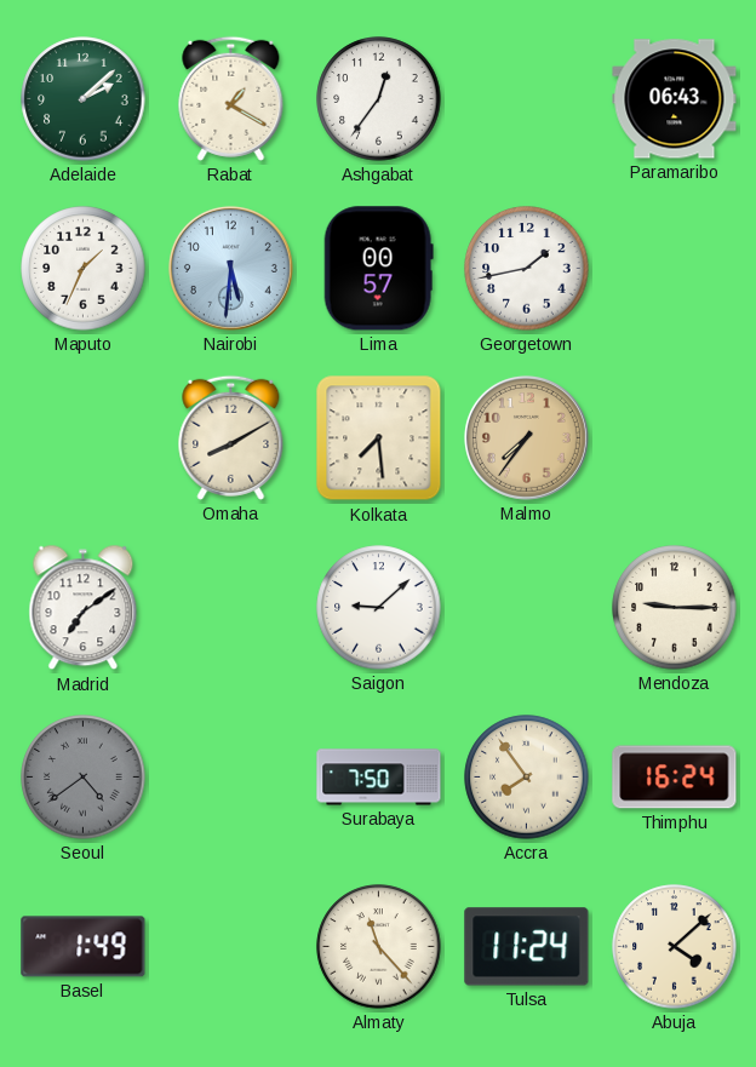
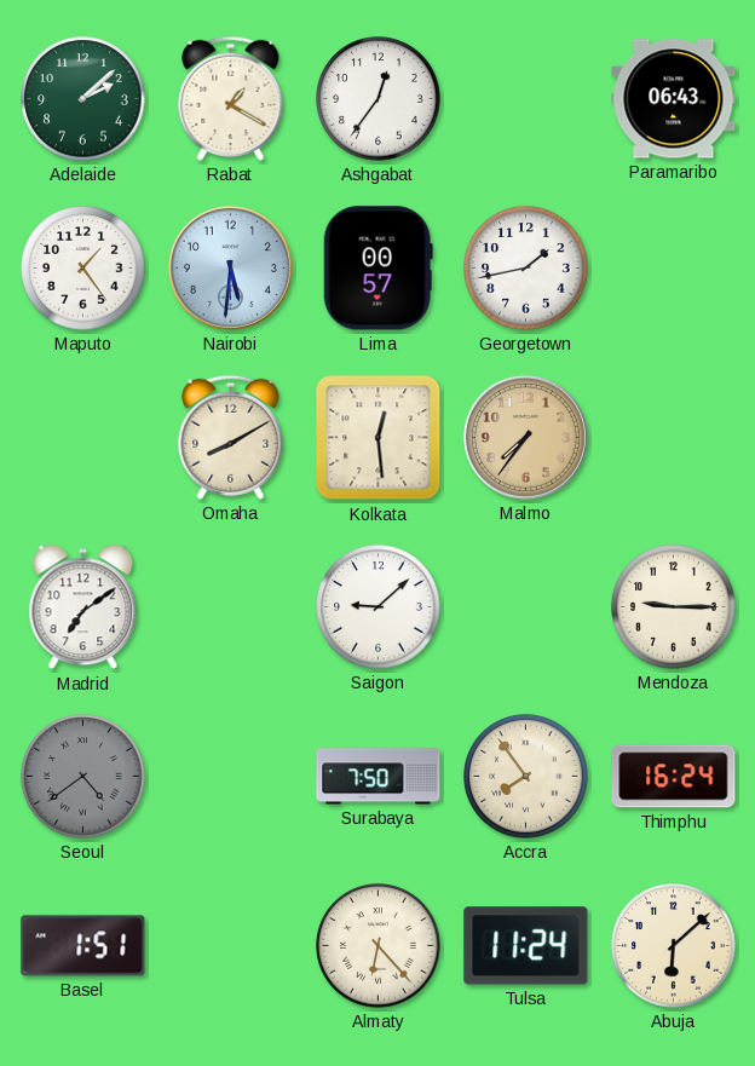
Maputo: 1:34 -> 1:24
Kolkata: 7:29 -> 12:29
Basel: 1:49 -> 1:51
Almaty: 11:23 -> 6:23
Abuja: 4:08 -> 6:08
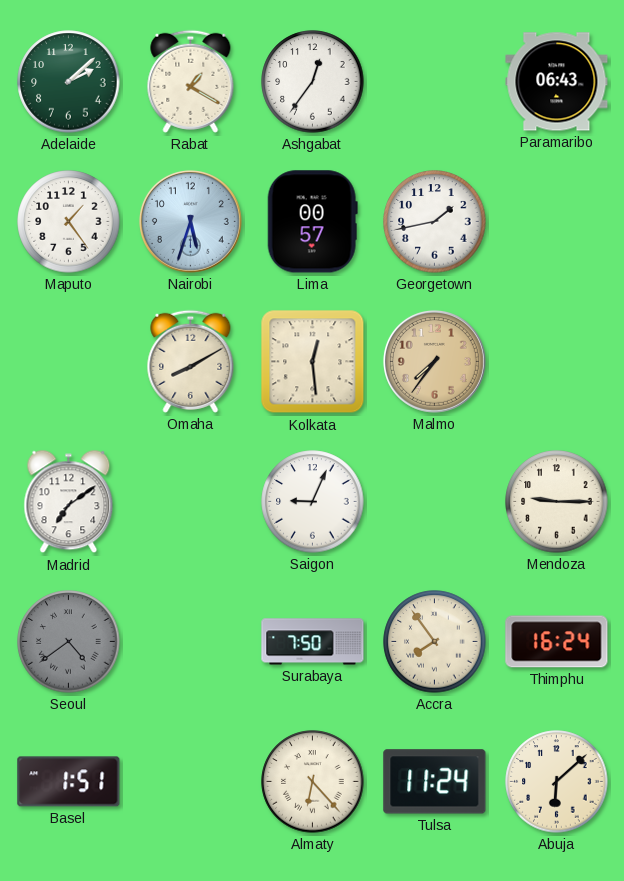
Nairobi: 5:31 -> 5:33
Saigon: 9:08 -> 9:04
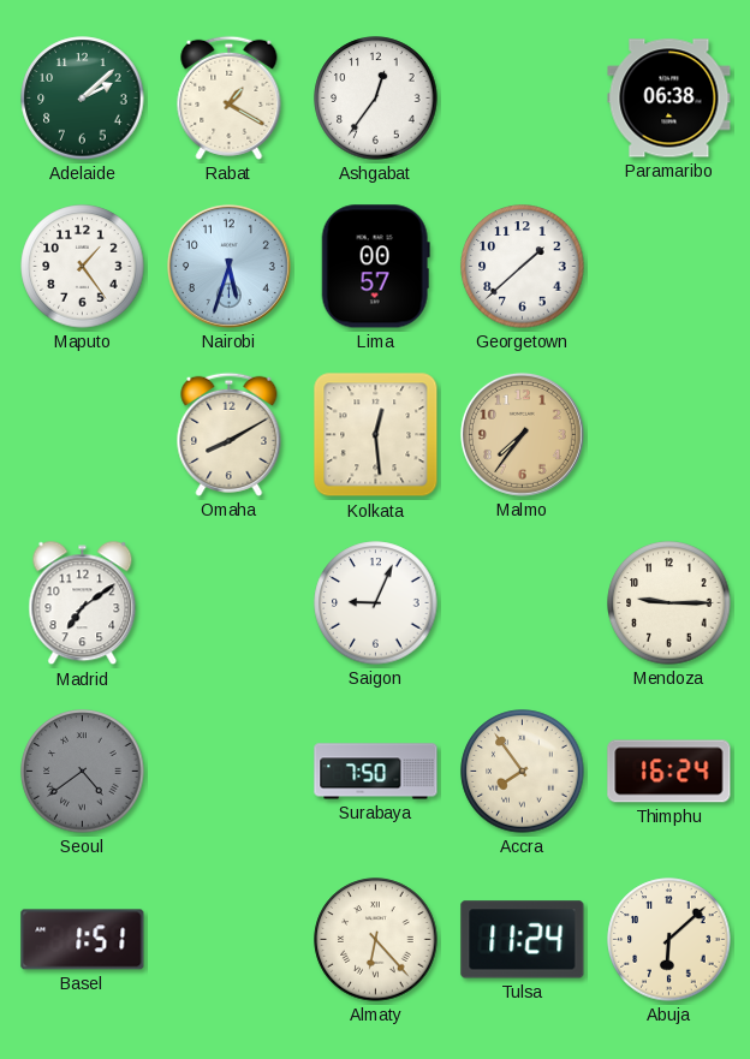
Paramaribo: 06:43 -> 06:38
Georgetown: 1:43 -> 1:38
